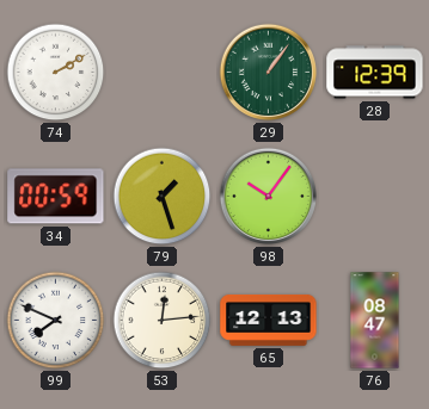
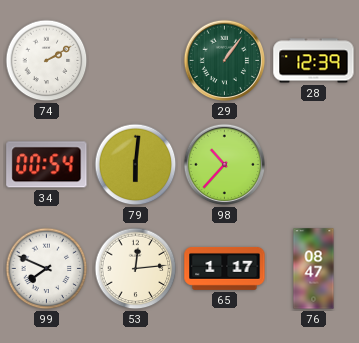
34: 00:59 -> 00:54
79: 1:27 -> 6:01
98: 10:06 -> 10:37
65: 12:13 -> 1:17
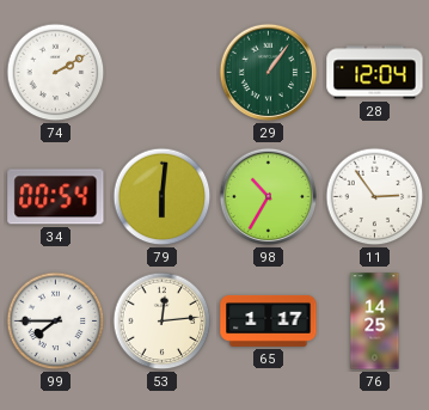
28: 12:39 -> 12:04
98: 10:37 -> 10:35
11: none -> 2:54
99: 7:49 -> 7:45
76: 08:47 -> 14:25
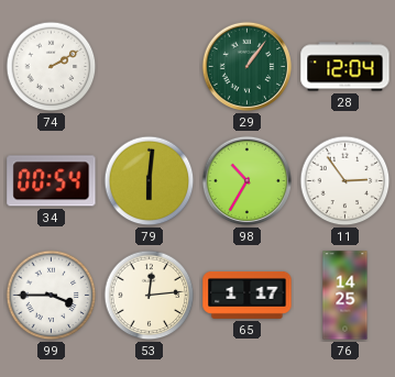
99: 7:45 -> 3:45
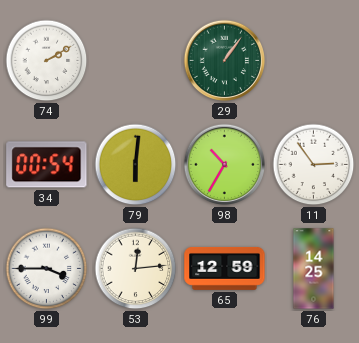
28: 12:04 -> none
65: 1:17 -> 12:59
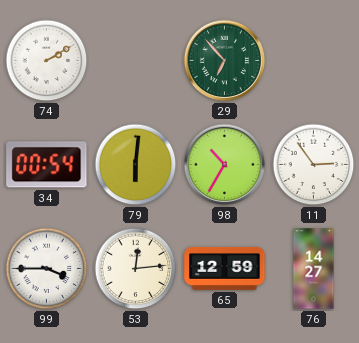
29: 1:06 -> 6:53
76: 14:25 -> 14:27
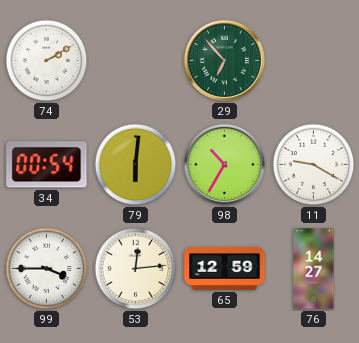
11: 2:54 -> 9:20
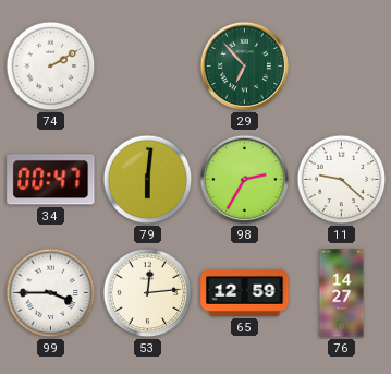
34: 00:54 -> 00:47
98: 10:35 -> 2:35
11: 9:20 -> 9:22
